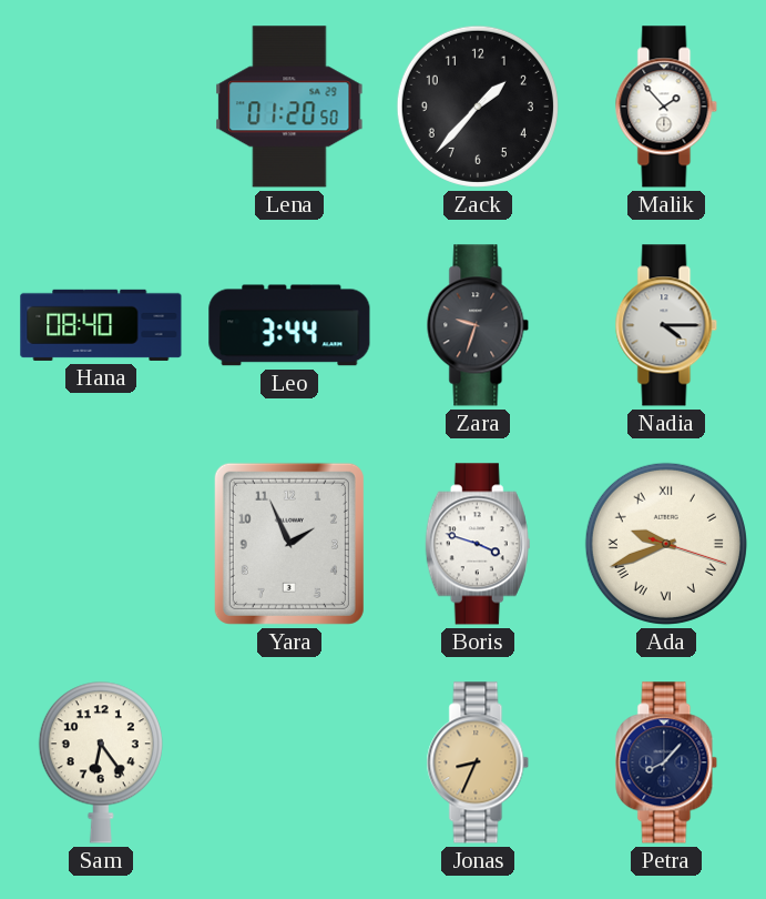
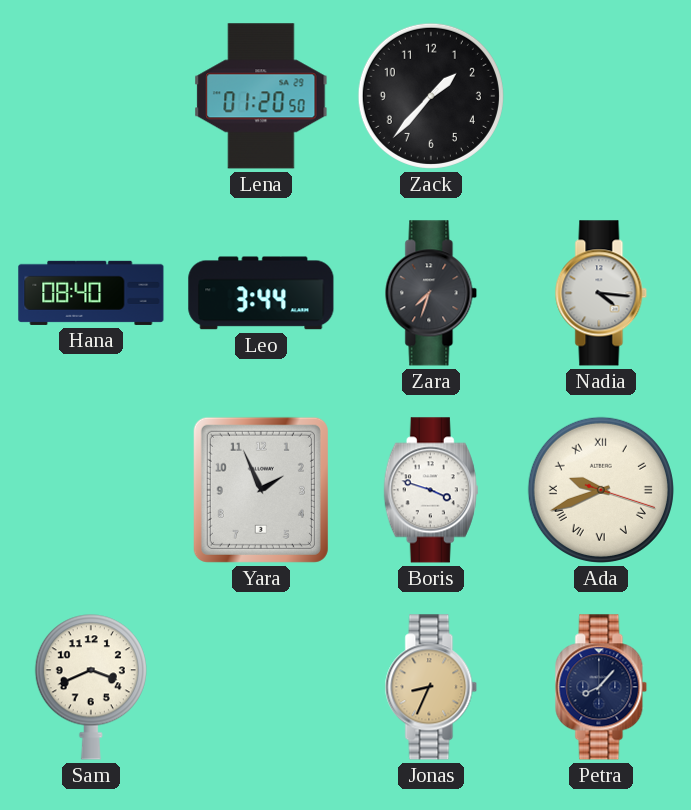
Malik: 1:53 -> none
Zara: 9:33 -> 7:33
Nadia: 4:15 -> 4:16
Sam: 6:24 -> 3:41
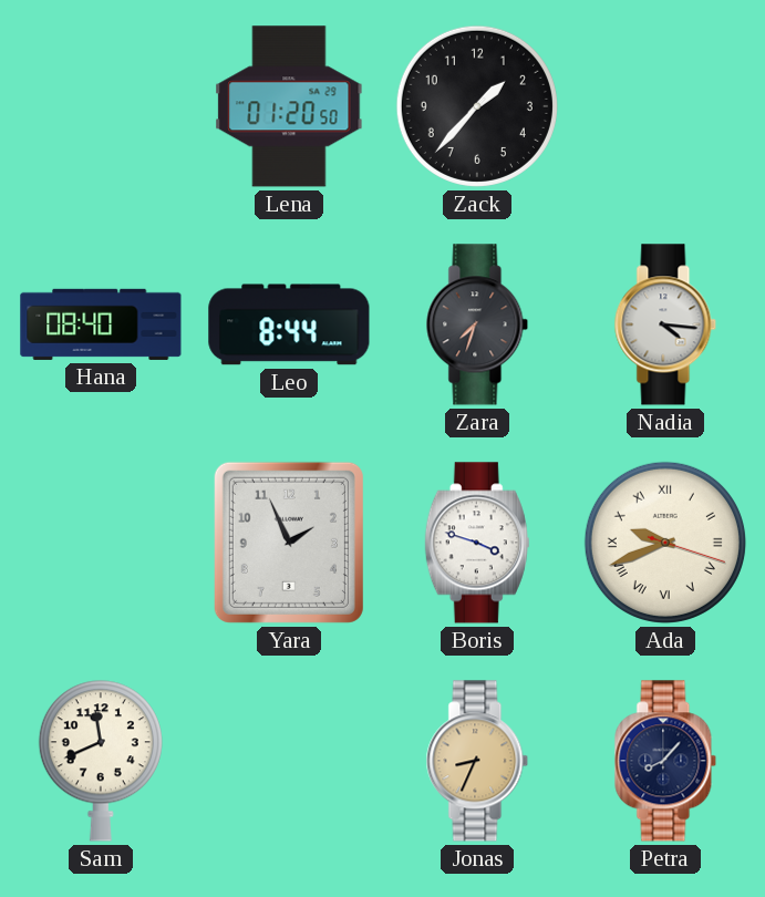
Leo: 3:44 -> 8:44
Sam: 3:41 -> 11:41
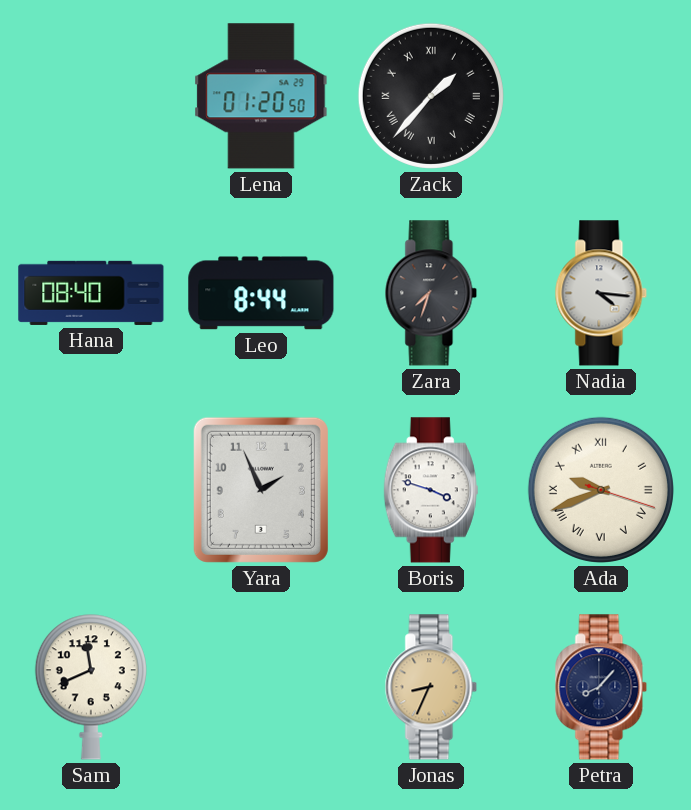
Zack numerals: Arabic -> Roman
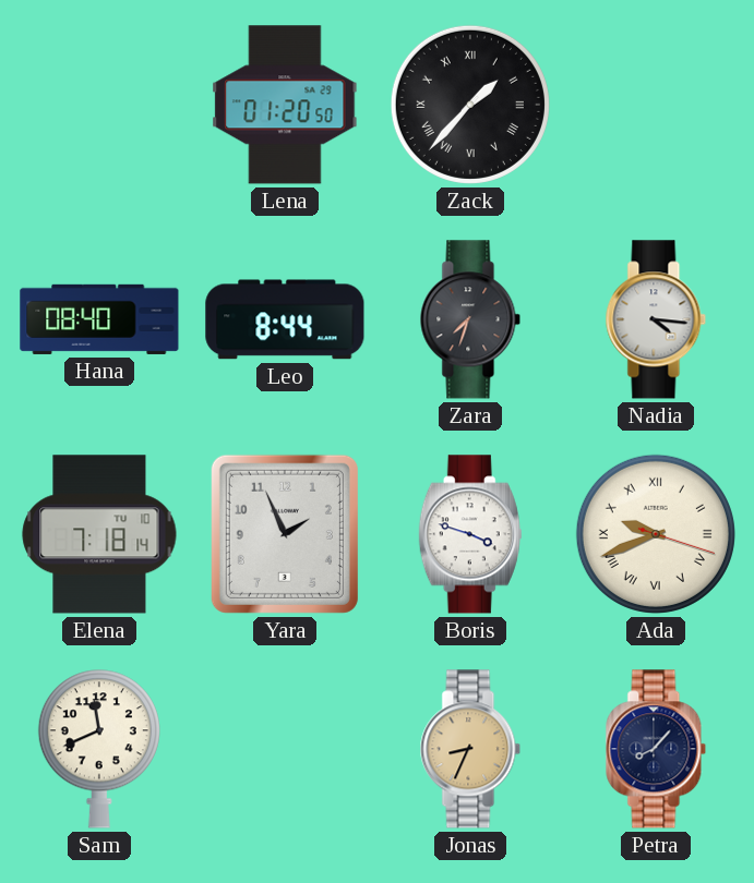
Elena: none -> 7:18
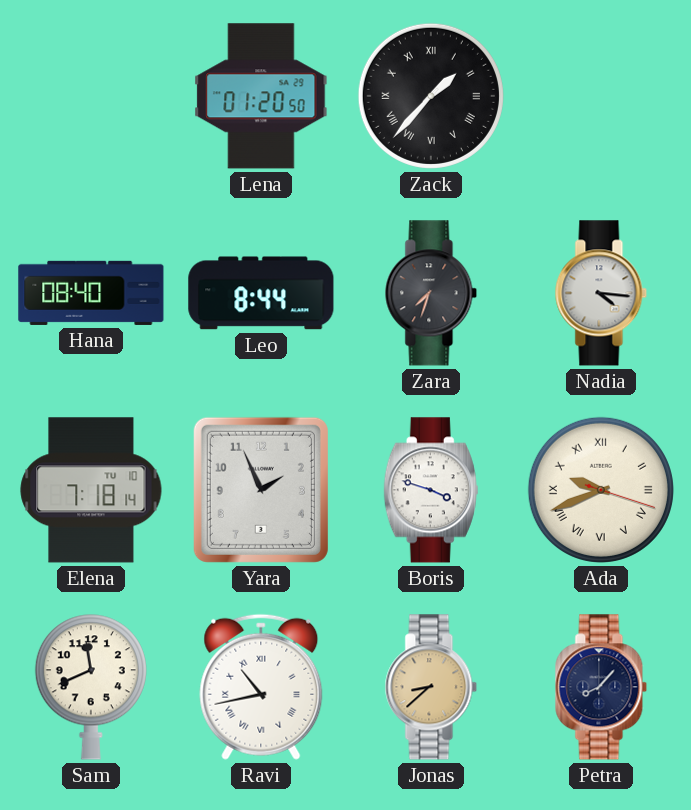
Ravi: none -> 10:43
Jonas: 8:34 -> 8:38
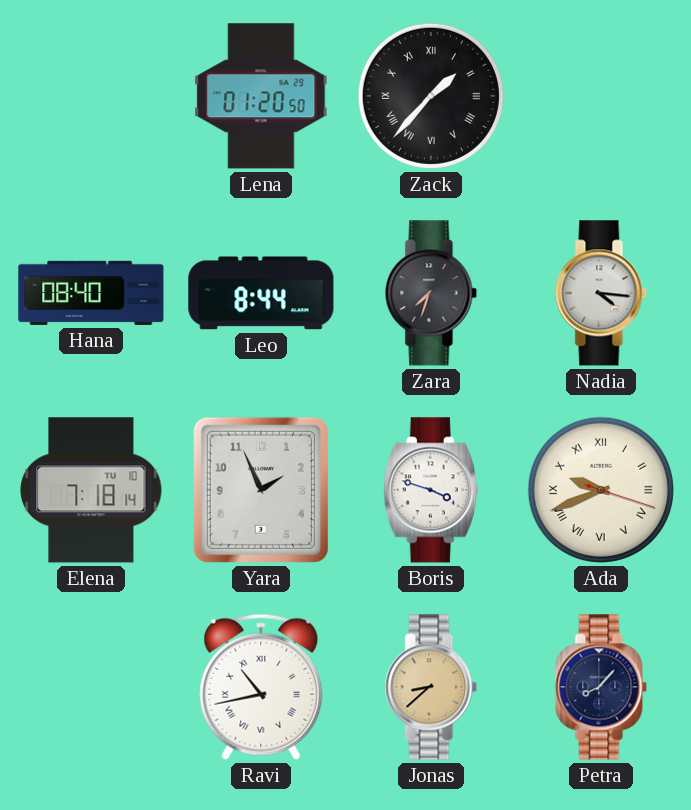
Sam: 11:41 -> none
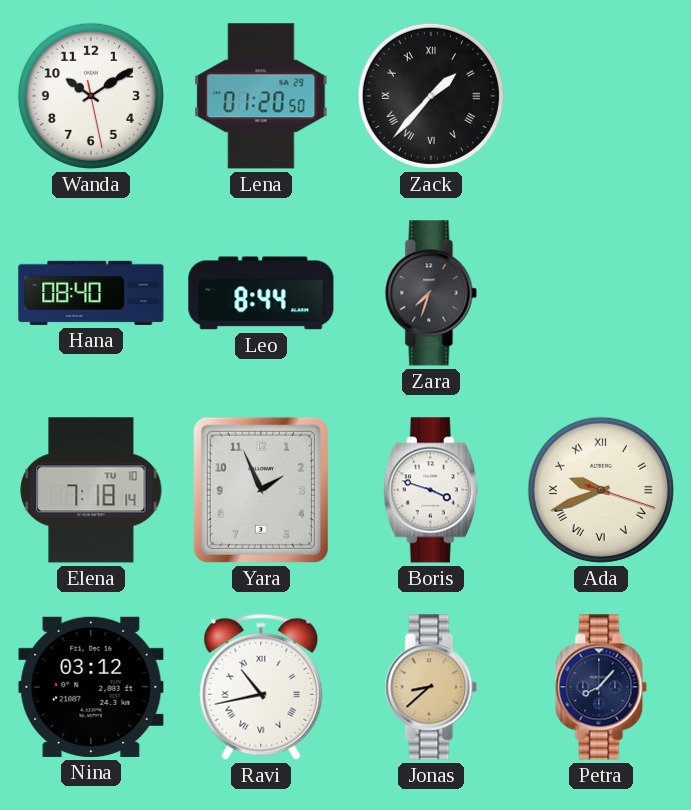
Wanda: none -> 10:09
Nadia: 4:16 -> none
Nina: none -> 03:12
